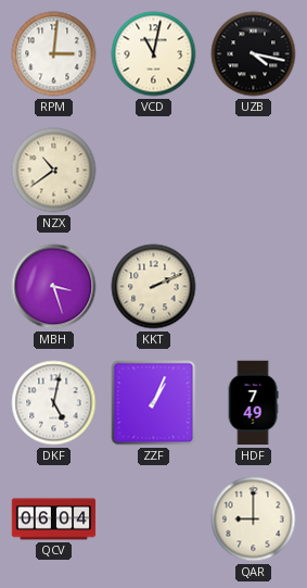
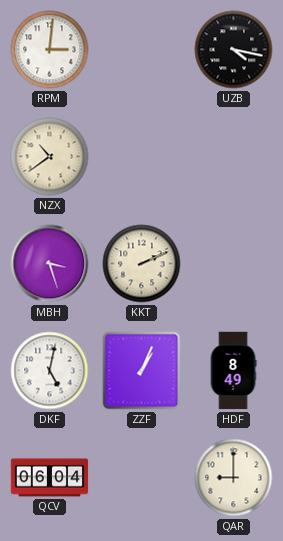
VCD: 11:02 -> none
HDF: 7:49 -> 8:49
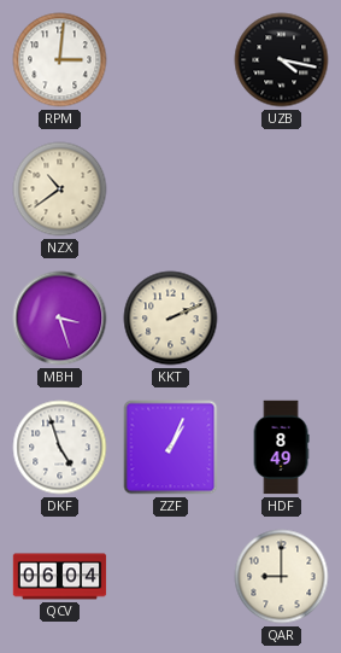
DKF: 5:02 -> 4:57
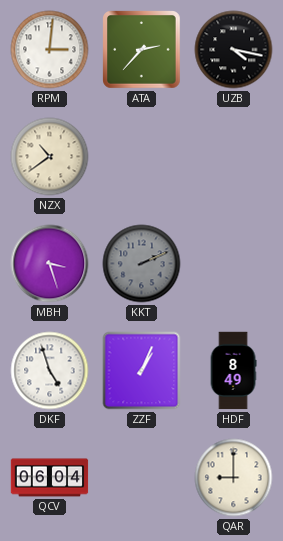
ATA: none -> 2:37
KKT dial: cream -> grey
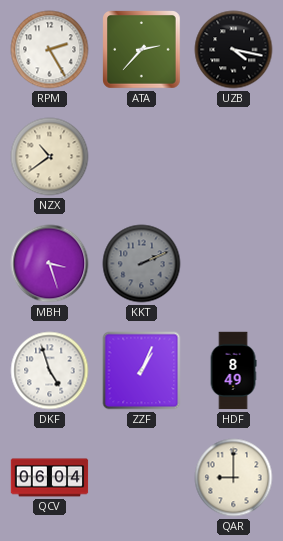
RPM: 3:01 -> 2:25
